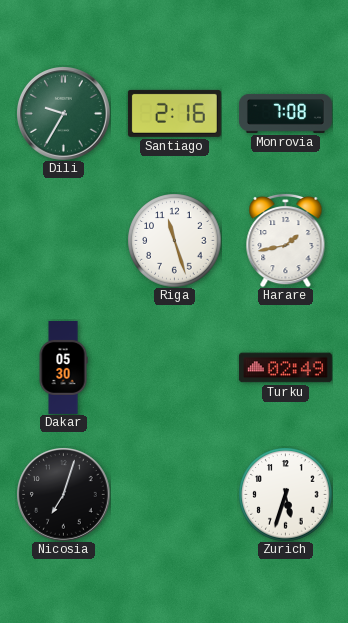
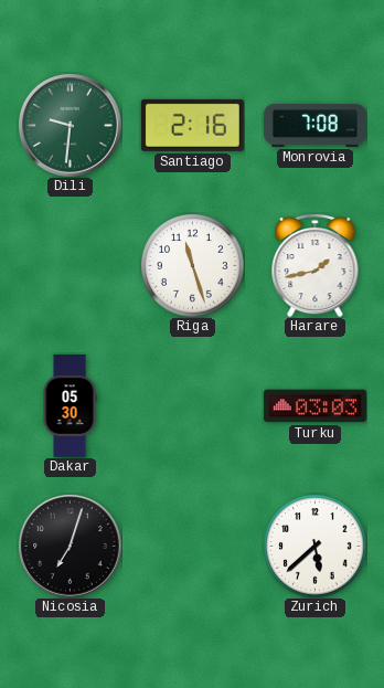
Dili: 9:35 -> 9:31
Turku: 02:49 -> 03:03
Zurich: 5:33 -> 5:38
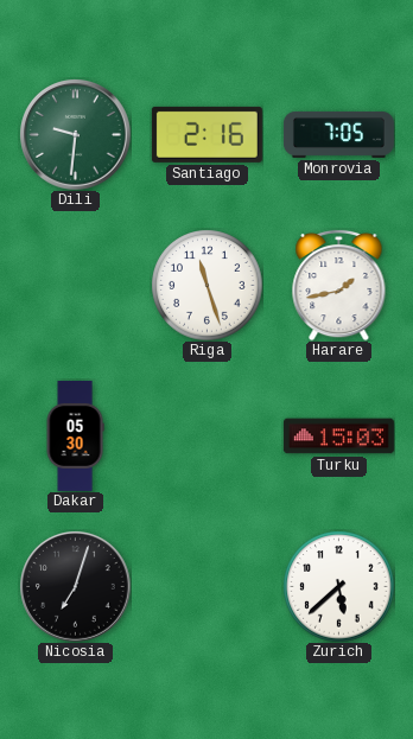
Monrovia: 7:08 -> 7:05
Turku: 03:03 -> 15:03
